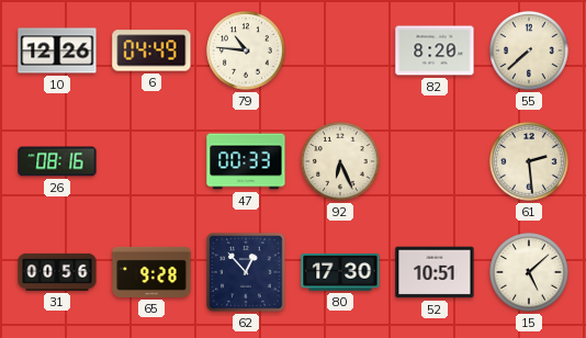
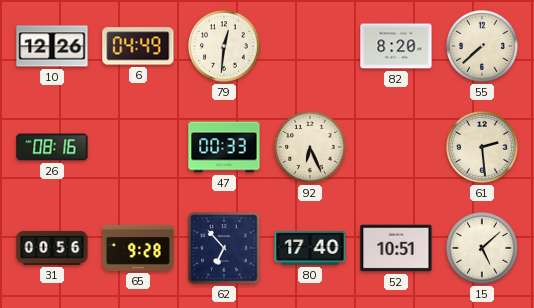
79: 10:46 -> 12:31
62: 12:53 -> 6:53
80: 17:30 -> 17:40
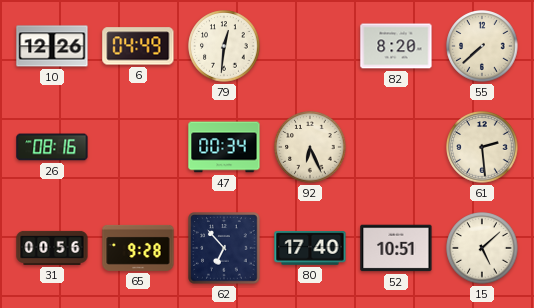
47: 00:33 -> 00:34
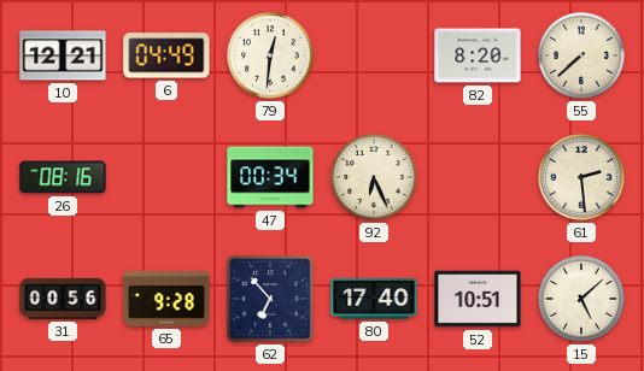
10: 12:26 -> 12:21
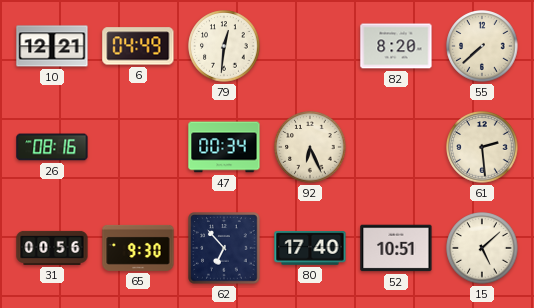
65: 9:28 -> 9:30
